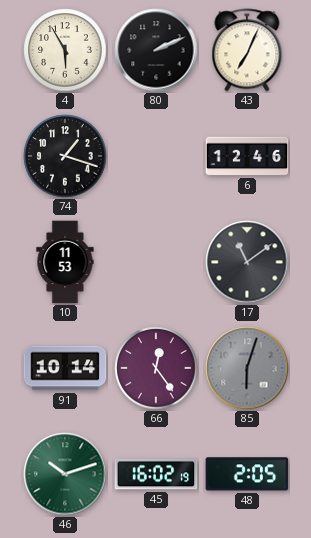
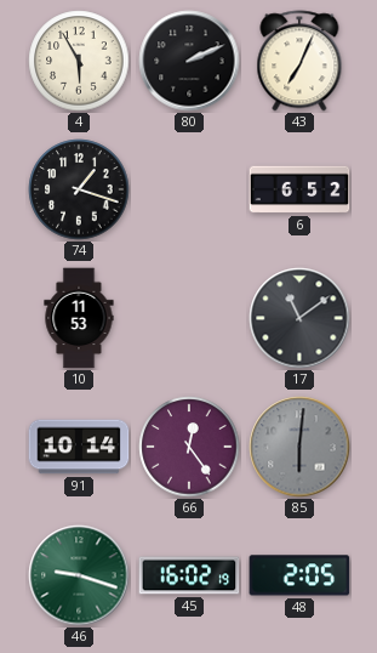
6: 12:46 -> 6:52
85: 6:03 -> 6:01
46: 10:12 -> 9:18
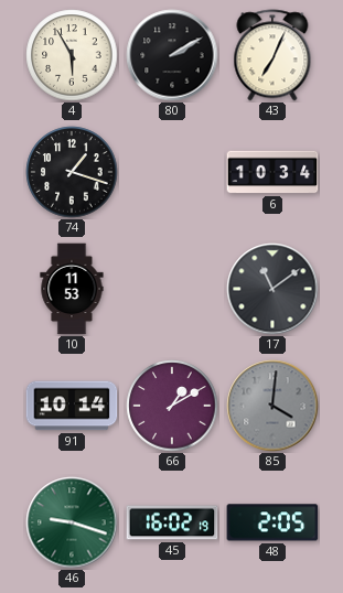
80: 2:11 -> 2:10
6: 6:52 -> 10:34
66: 12:24 -> 1:10
85: 6:01 -> 4:01
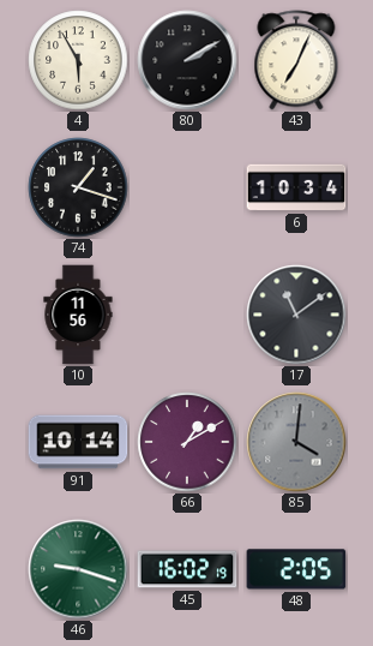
10: 11:53 -> 11:56
